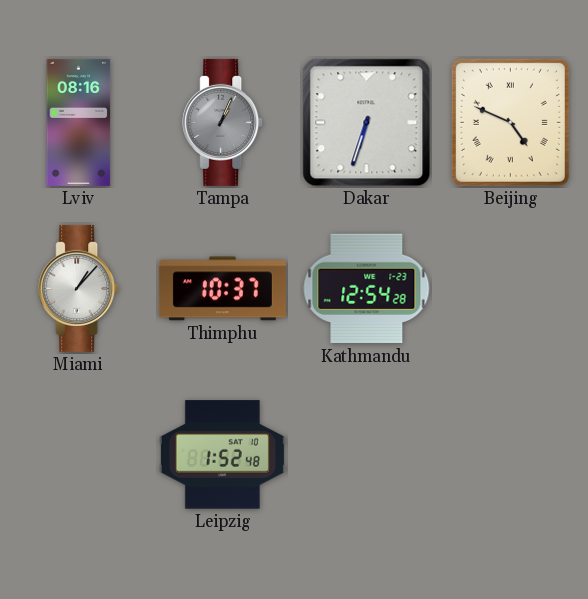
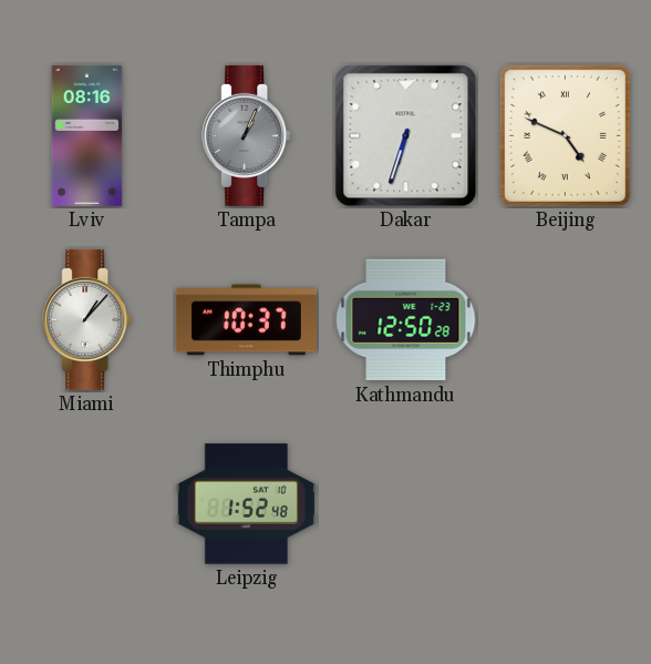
Kathmandu: 12:54 -> 12:50
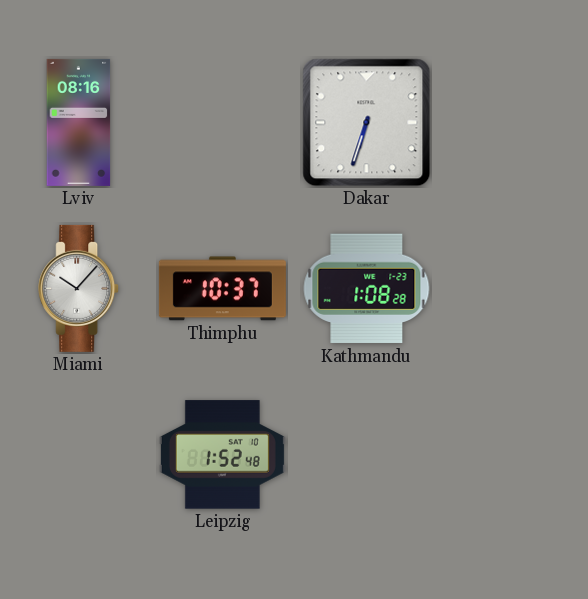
Tampa: 1:04 -> none
Beijing: 4:49 -> none
Miami: 1:07 -> 10:07
Kathmandu: 12:50 -> 1:08
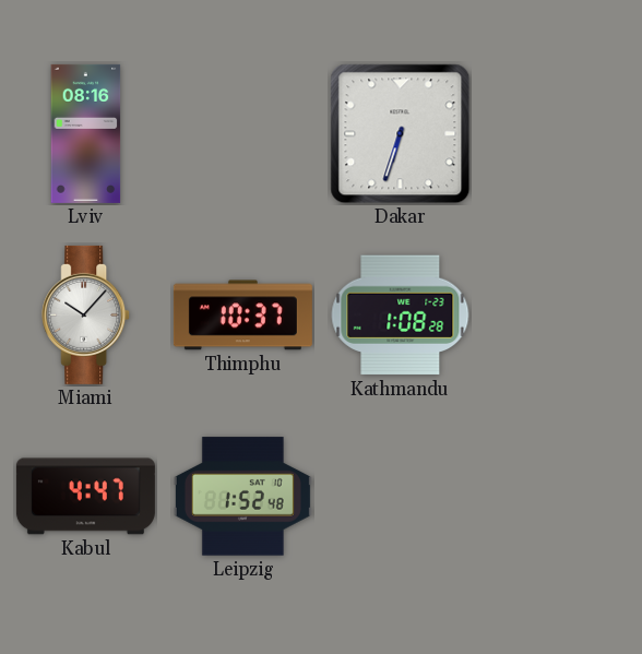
Kabul: none -> 4:47
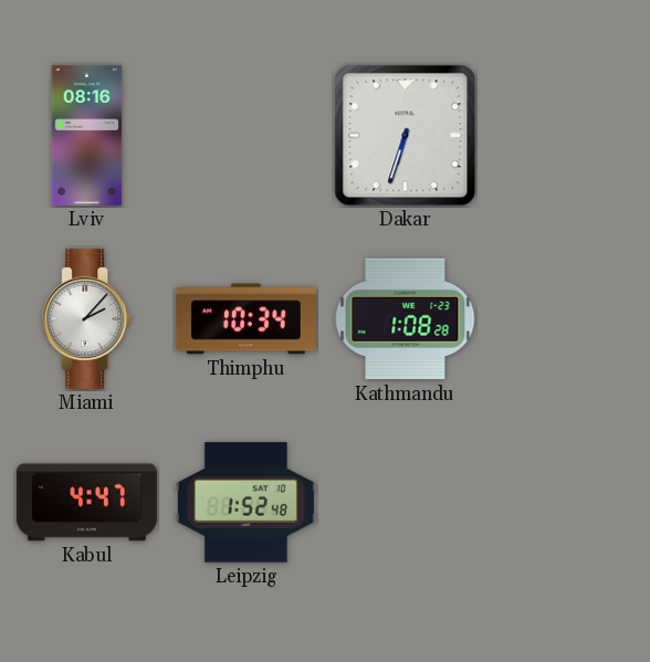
Miami: 10:07 -> 2:07
Thimphu: 10:37 -> 10:34
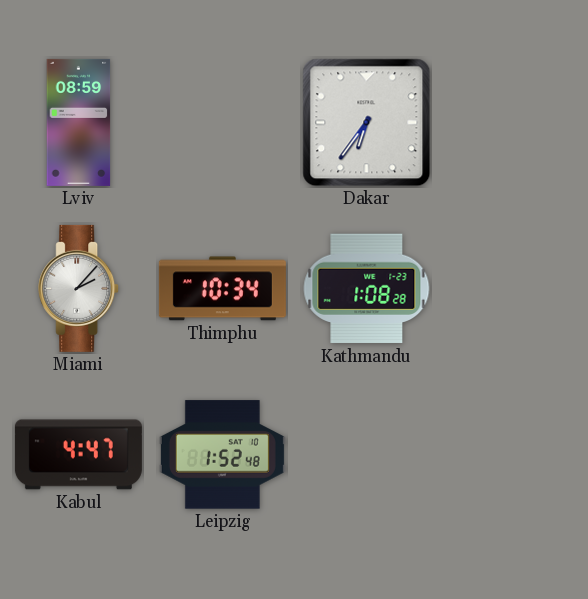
Lviv: 08:16 -> 08:59
Dakar: 6:33 -> 6:36
